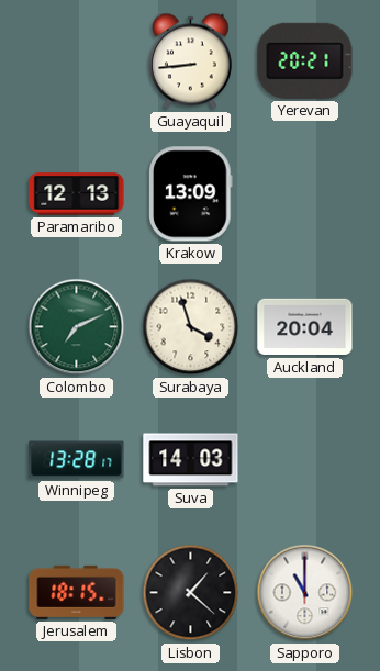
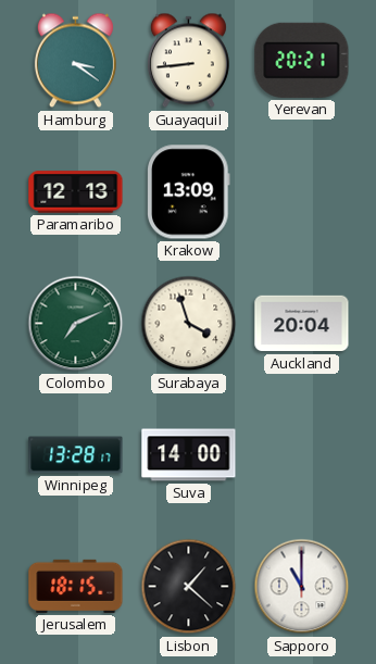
Hamburg: none -> 3:21
Suva: 14:03 -> 14:00
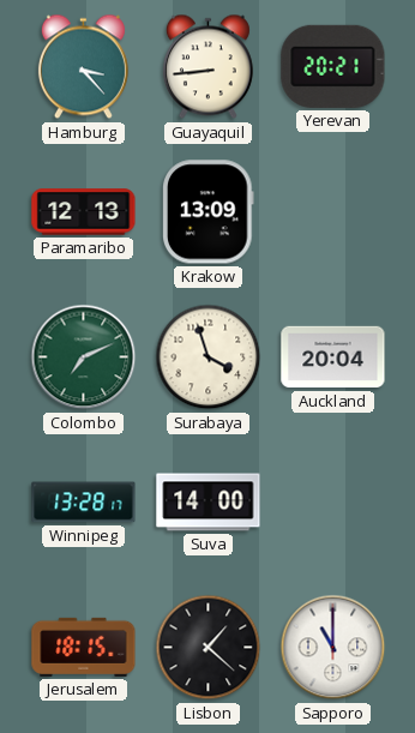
Hamburg: 3:21 -> 3:23
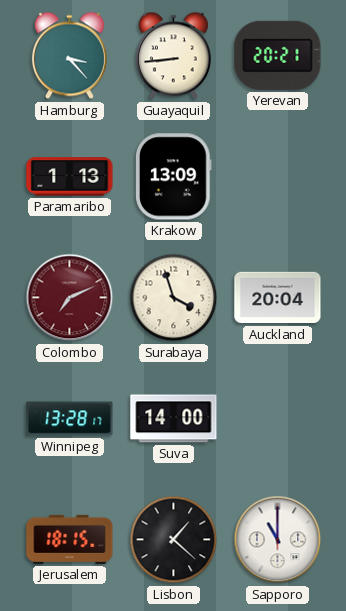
Paramaribo: 12:13 -> 1:13
Colombo dial: green -> burgundy
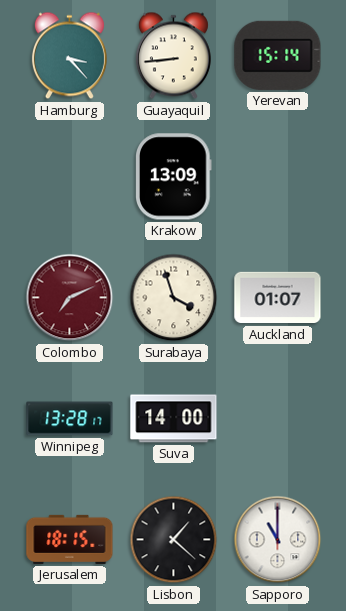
Yerevan: 20:21 -> 15:14
Paramaribo: 1:13 -> none
Auckland: 20:04 -> 01:07
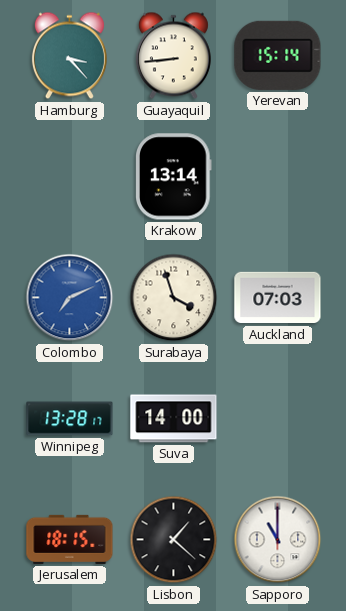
Krakow: 13:09 -> 13:14
Colombo dial: burgundy -> blue
Auckland: 01:07 -> 07:03
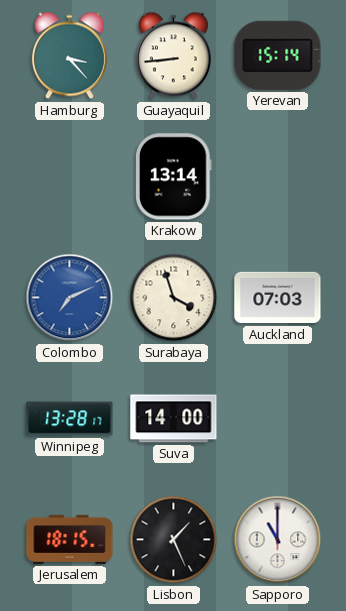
Lisbon: 1:22 -> 1:26
